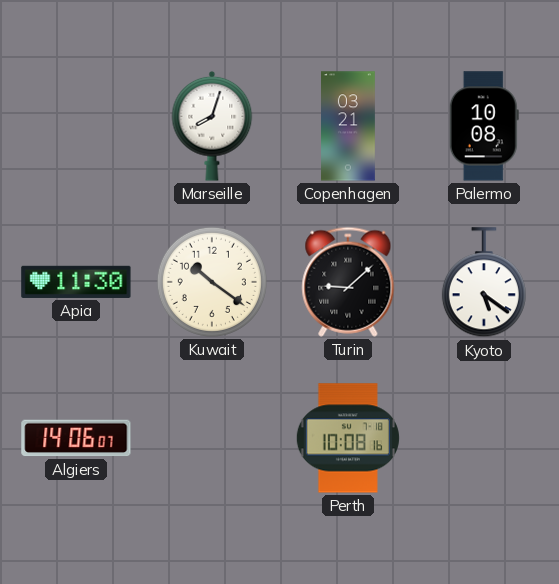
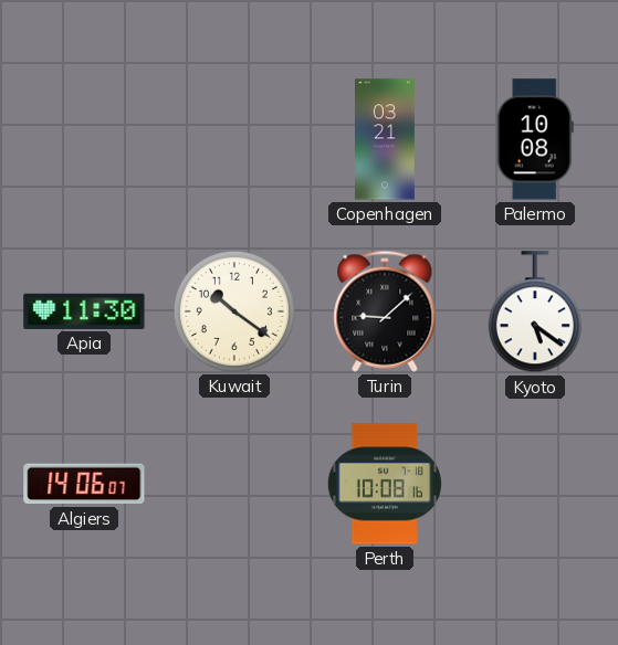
Marseille: 8:03 -> none
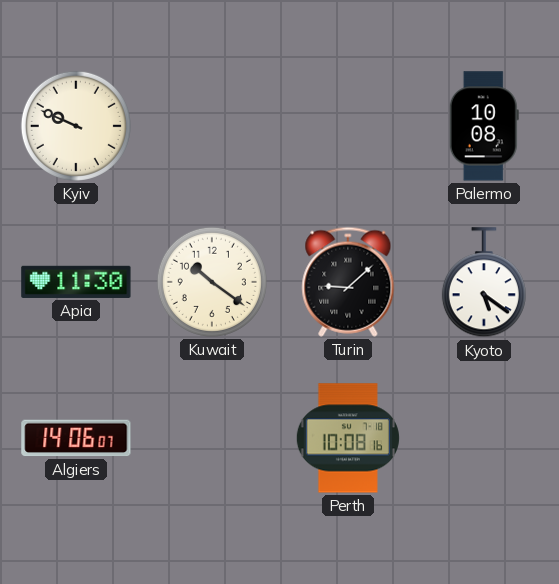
Kyiv: none -> 9:49
Copenhagen: 03:21 -> none
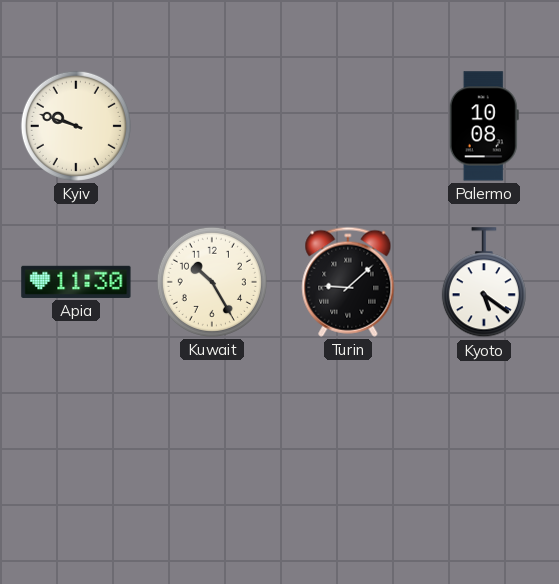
Kyiv: 9:49 -> 9:48
Kuwait: 10:21 -> 10:25
Algiers: 14:06 -> none
Perth: 10:08 -> none
